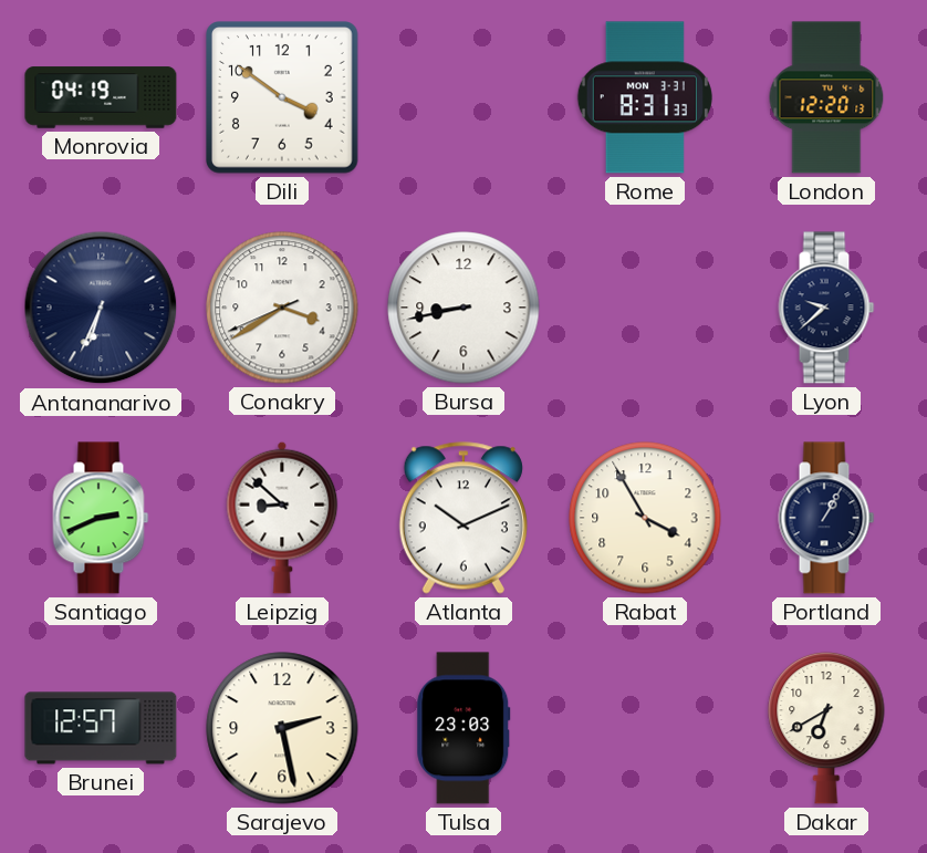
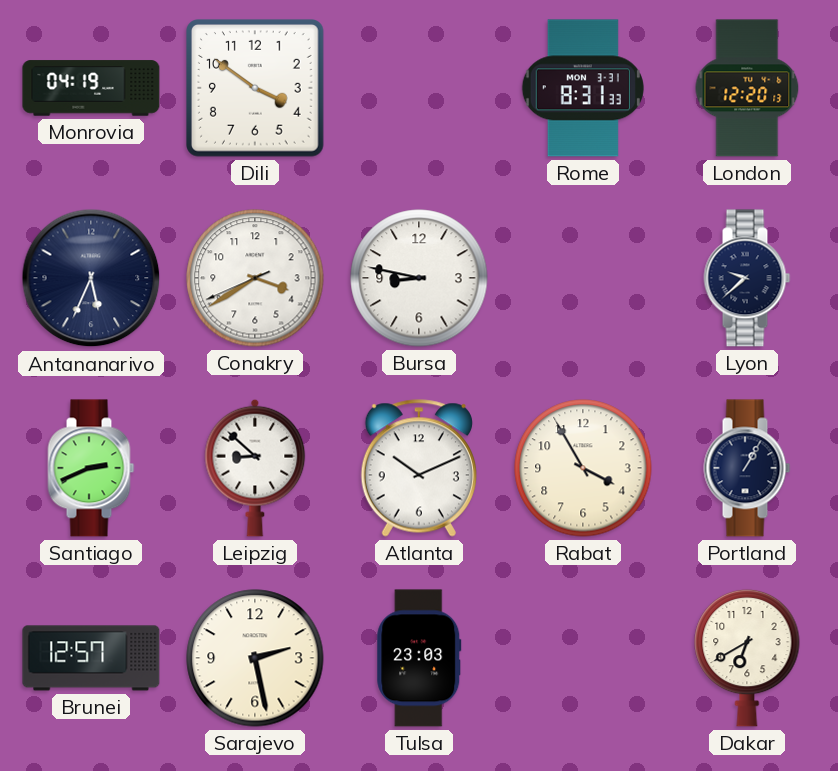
Antananarivo: 6:34 -> 5:34
Bursa: 8:43 -> 8:47
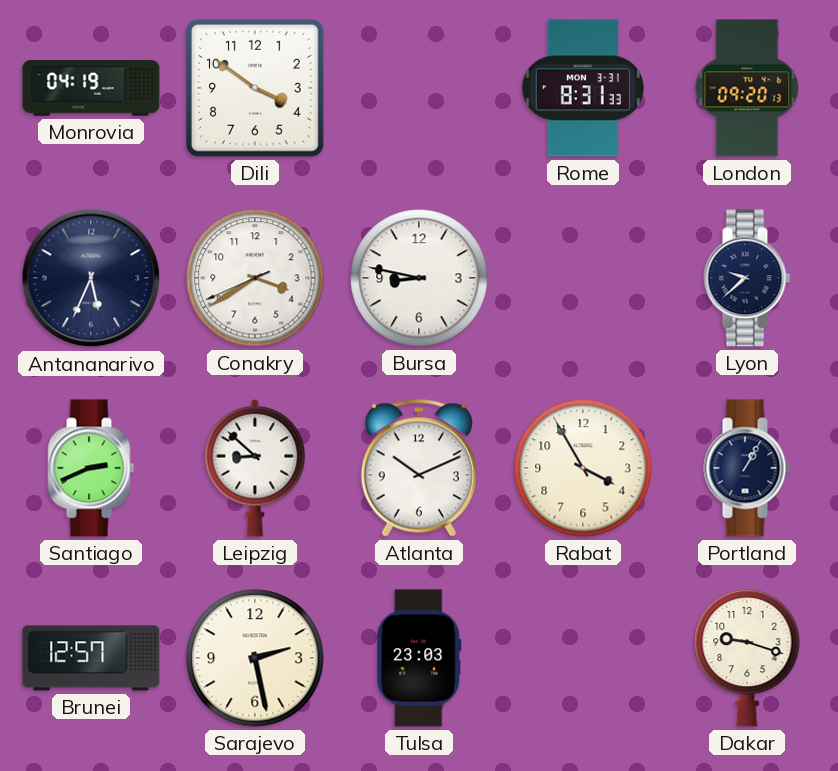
London: 12:20 -> 09:20
Dakar: 6:40 -> 9:18
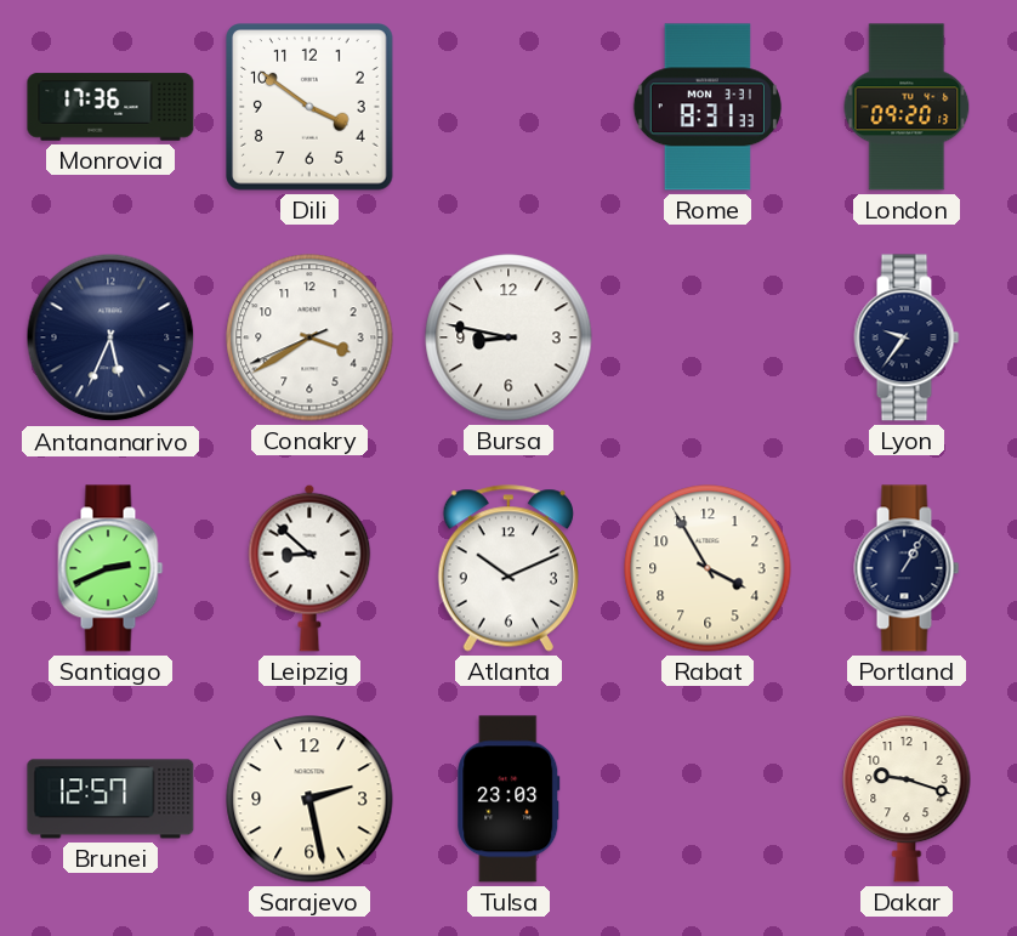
Monrovia: 04:19 -> 17:36
Lyon: 9:38 -> 9:36
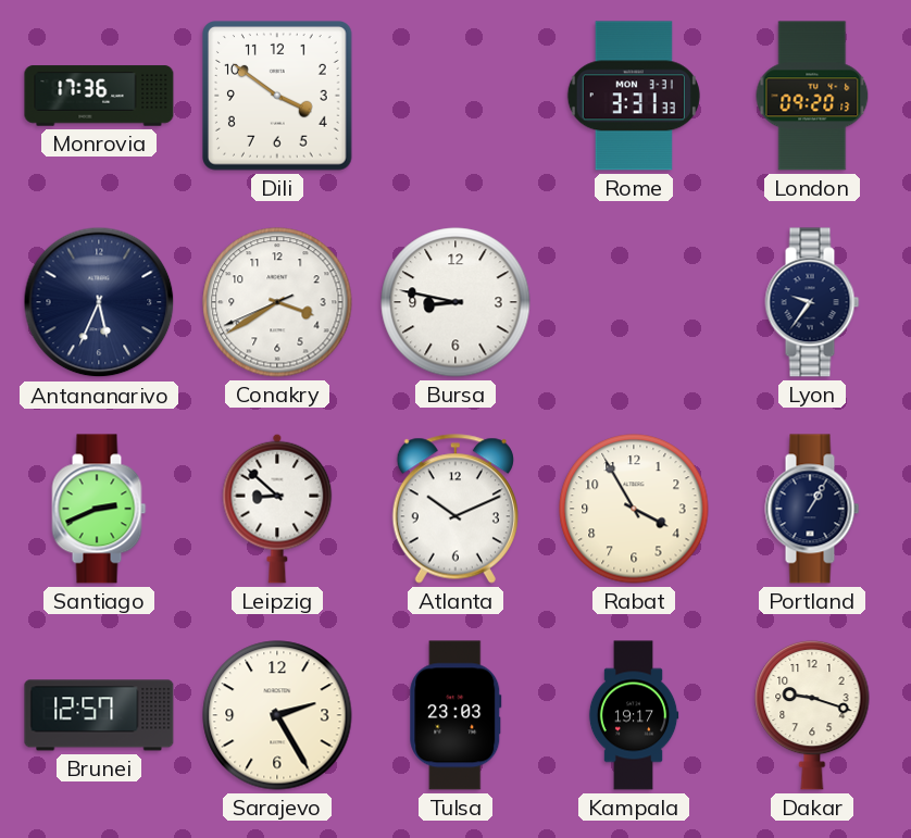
Rome: 8:31 -> 3:31
Sarajevo: 2:28 -> 2:25
Kampala: none -> 19:17
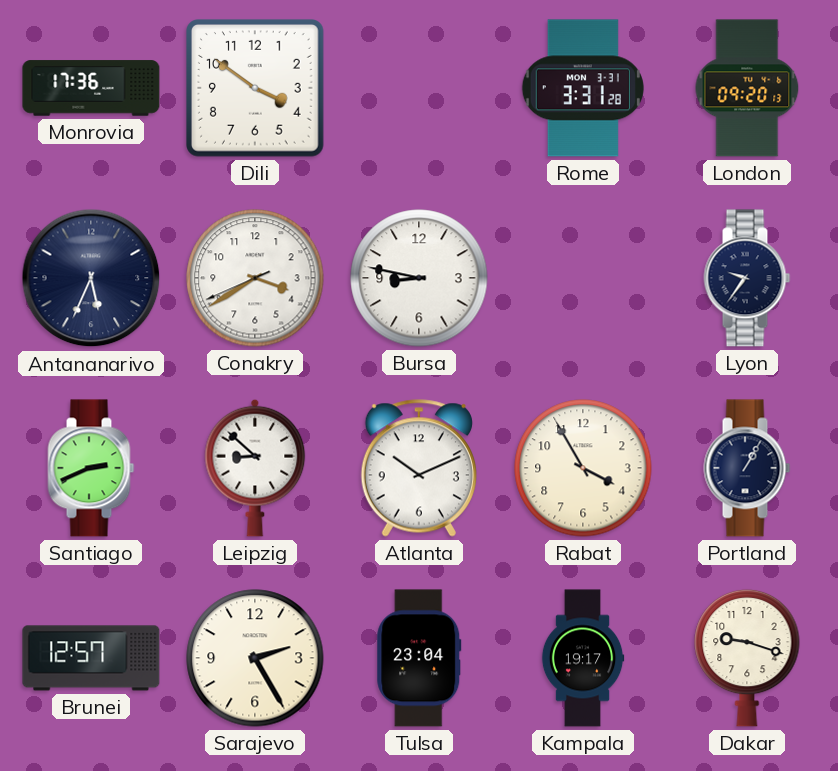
Rome: 3:31:33 -> 3:31:28
Tulsa: 23:03 -> 23:04
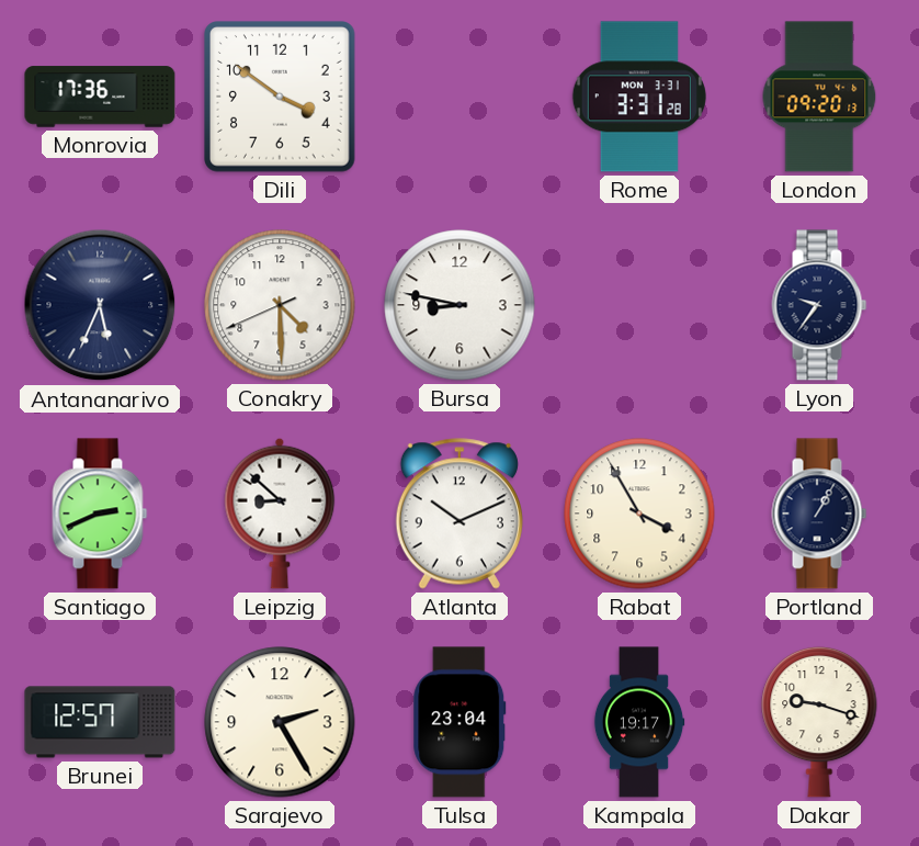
Conakry: 3:39 -> 4:29
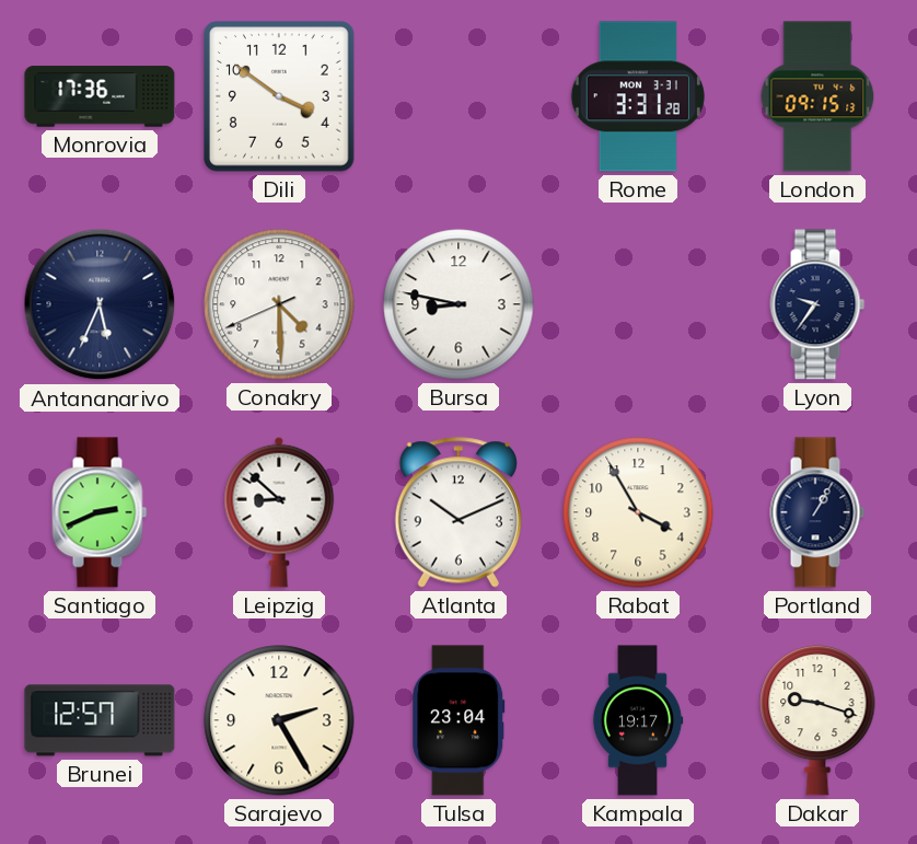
London: 09:20 -> 09:15
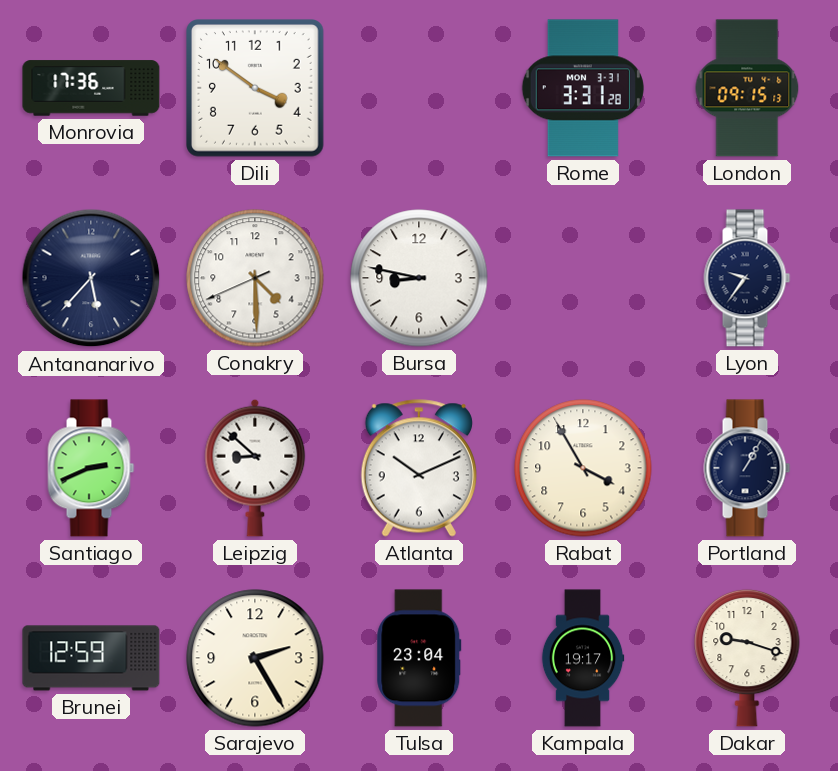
Antananarivo: 5:34 -> 5:37
Brunei: 12:57 -> 12:59
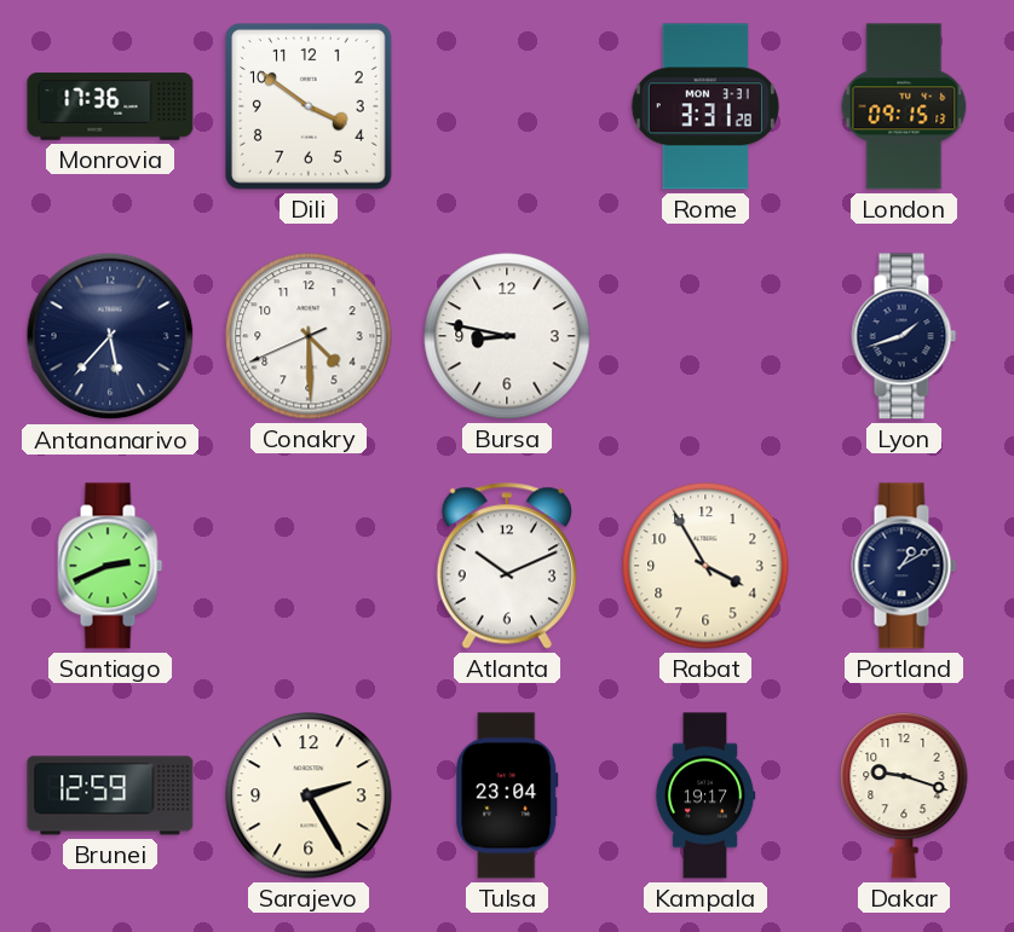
Lyon: 9:36 -> 1:42
Leipzig: 8:52 -> none
Portland: 1:05 -> 1:10
